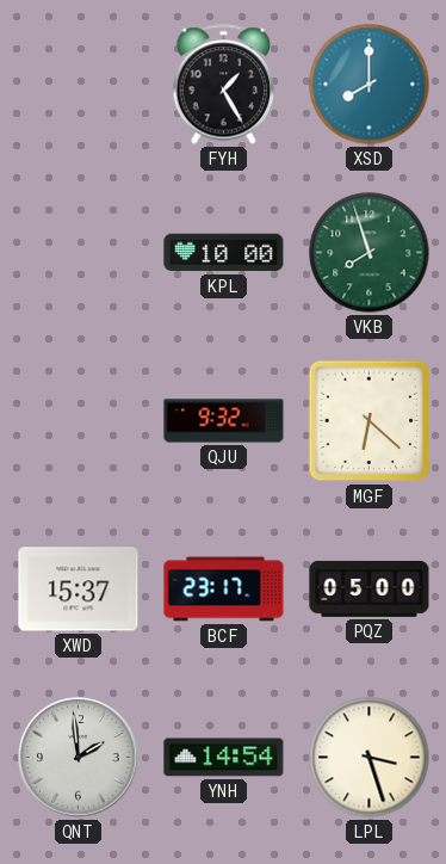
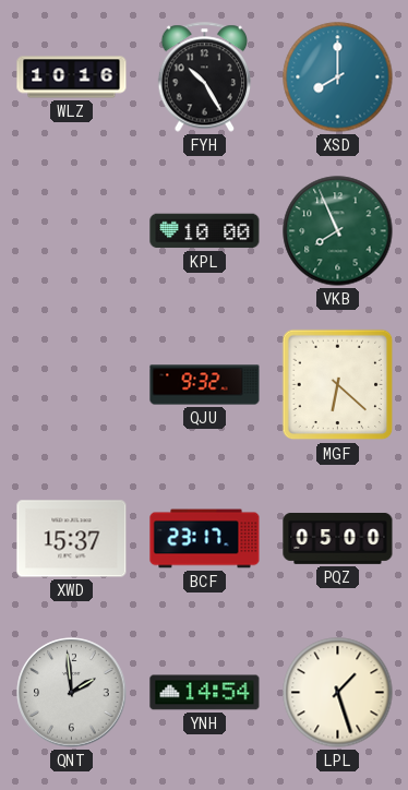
WLZ: none -> 10:16
FYH: 1:25 -> 10:25
VKB: 7:57 -> 7:56
LPL: 3:27 -> 1:27
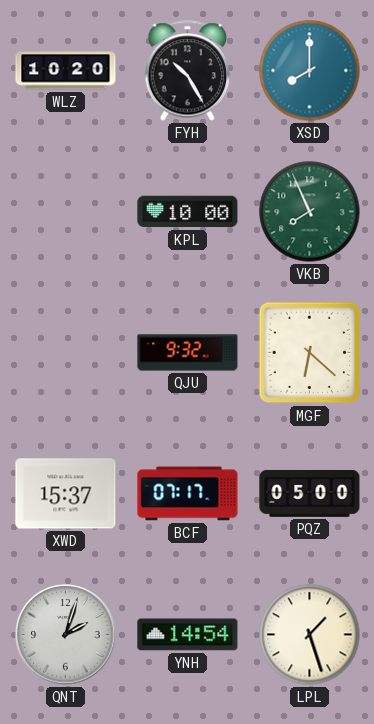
WLZ: 10:16 -> 10:20
BCF: 23:17 -> 07:17
QNT: 1:59 -> 2:03
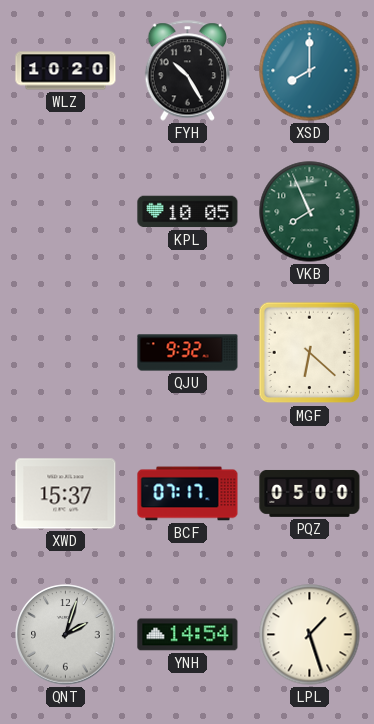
KPL: 10:00 -> 10:05
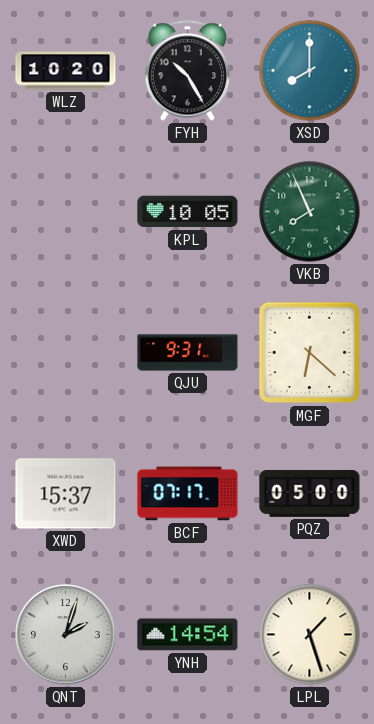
QJU: 9:32 -> 9:31
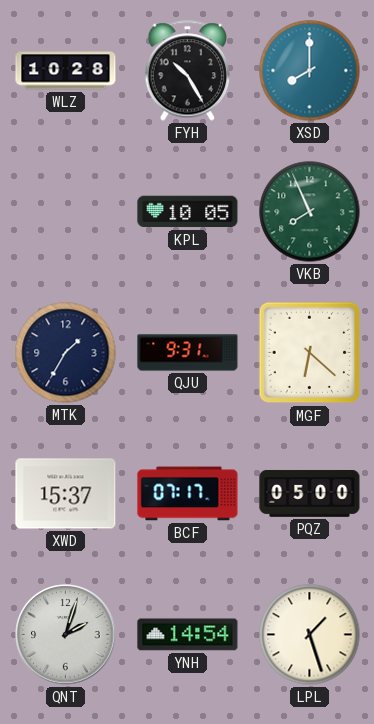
WLZ: 10:20 -> 10:28
MTK: none -> 1:35
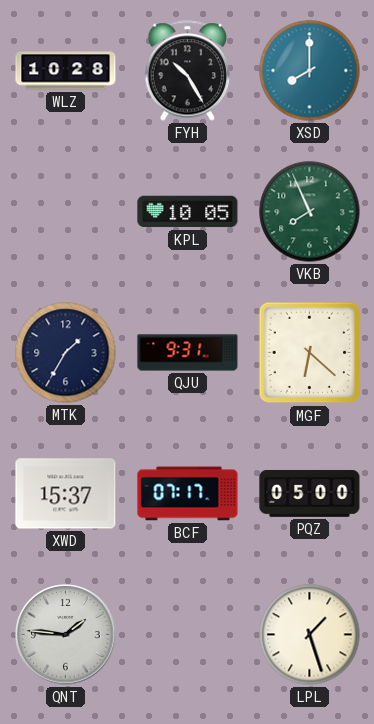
QNT: 2:03 -> 1:46
YNH: 14:54 -> none
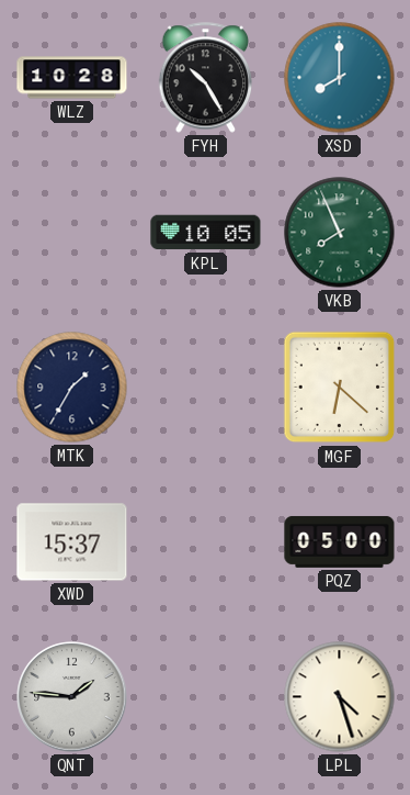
QJU: 9:31 -> none
BCF: 07:17 -> none
LPL: 1:27 -> 4:27
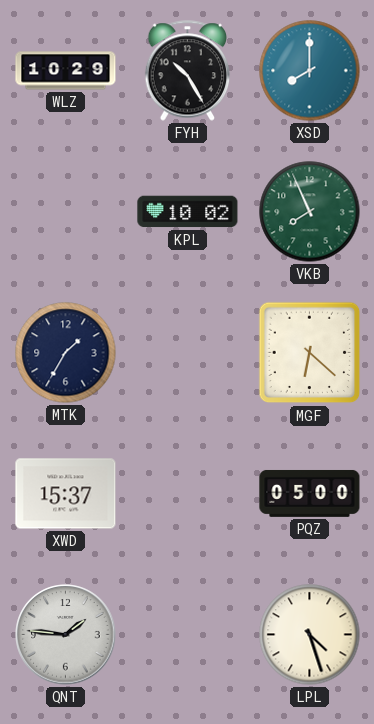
WLZ: 10:28 -> 10:29
KPL: 10:05 -> 10:02
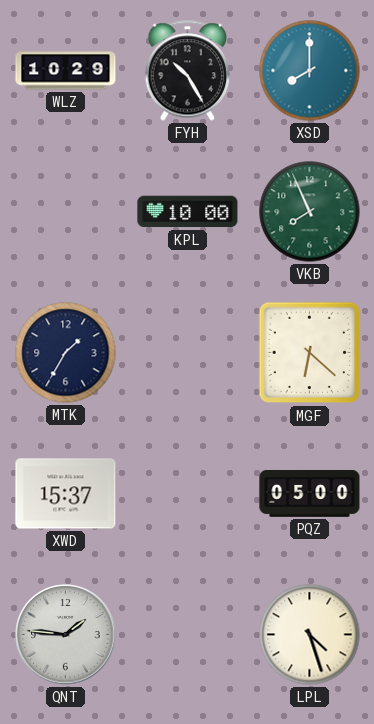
KPL: 10:02 -> 10:00
